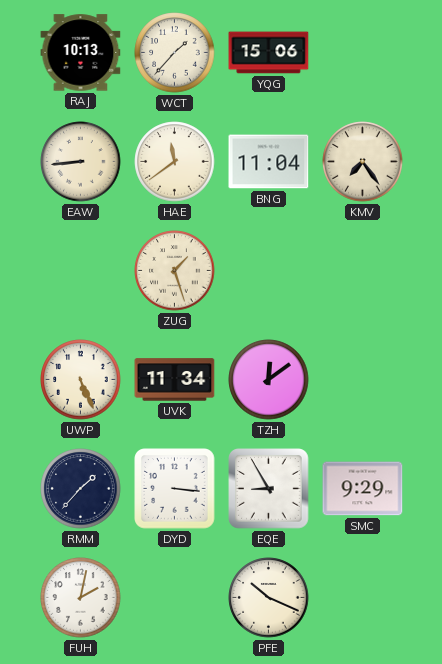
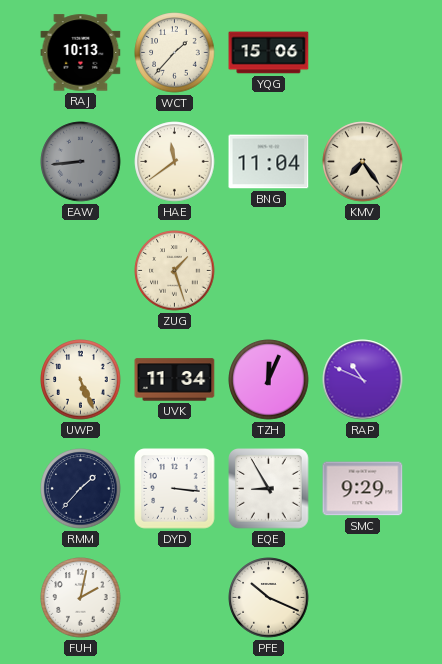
EAW dial: cream -> grey
TZH: 12:09 -> 12:04
RAP: none -> 10:49
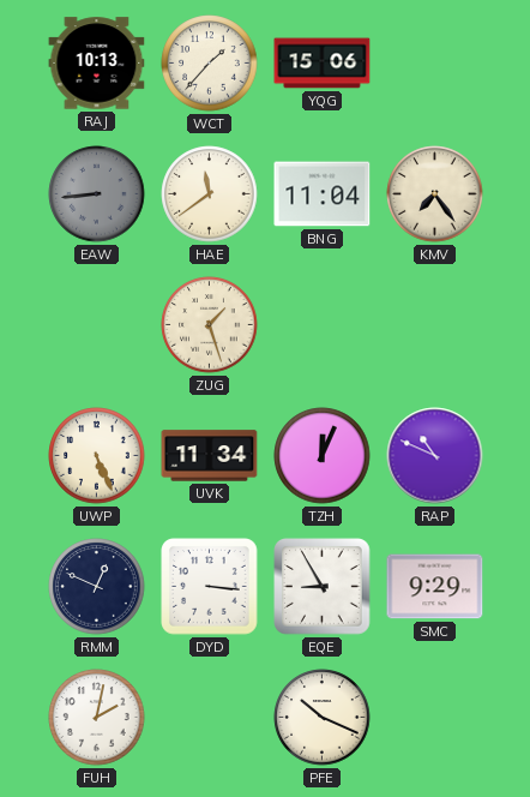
RMM: 1:37 -> 12:49
